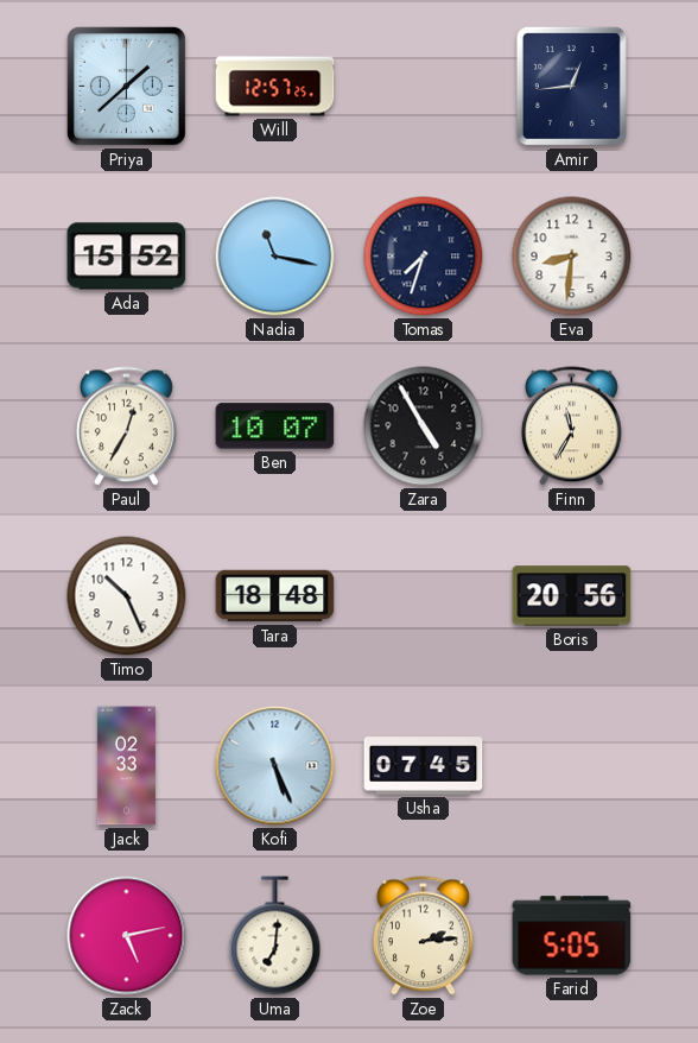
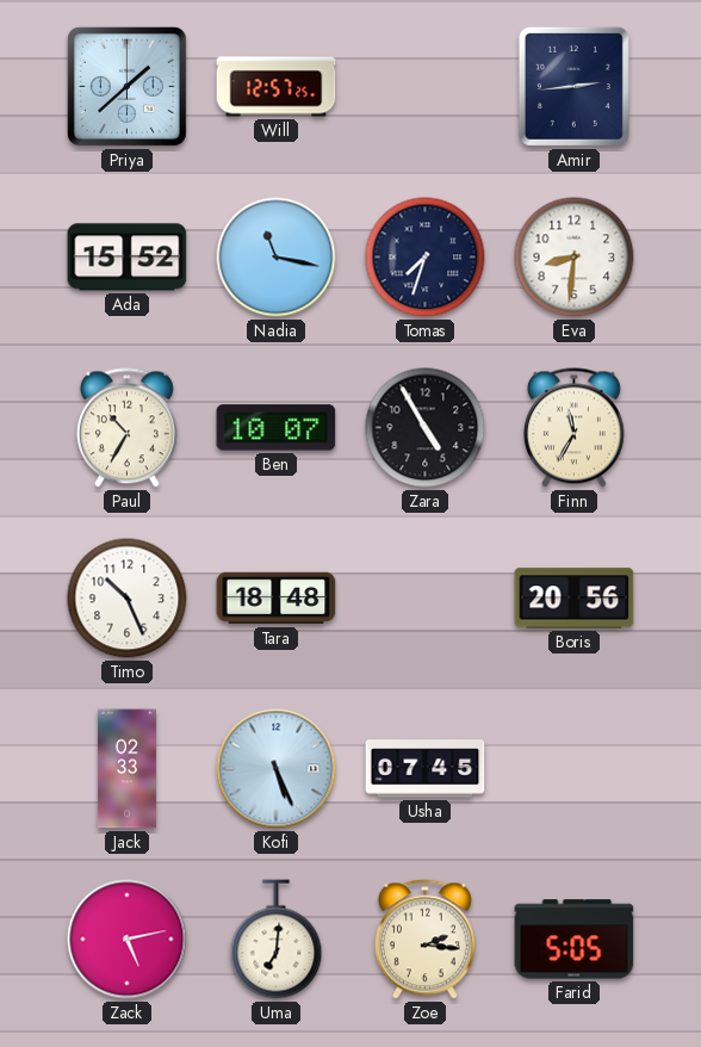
Amir: 12:44 -> 2:44
Paul: 12:35 -> 10:35
Zoe: 2:14 -> 2:16
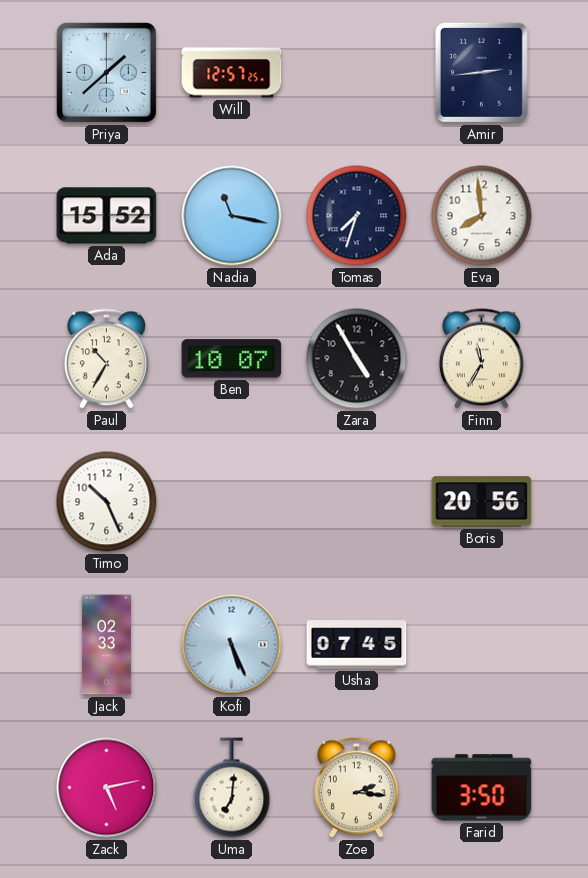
Eva: 8:31 -> 7:59
Tara: 18:48 -> none
Farid: 5:05 -> 3:50
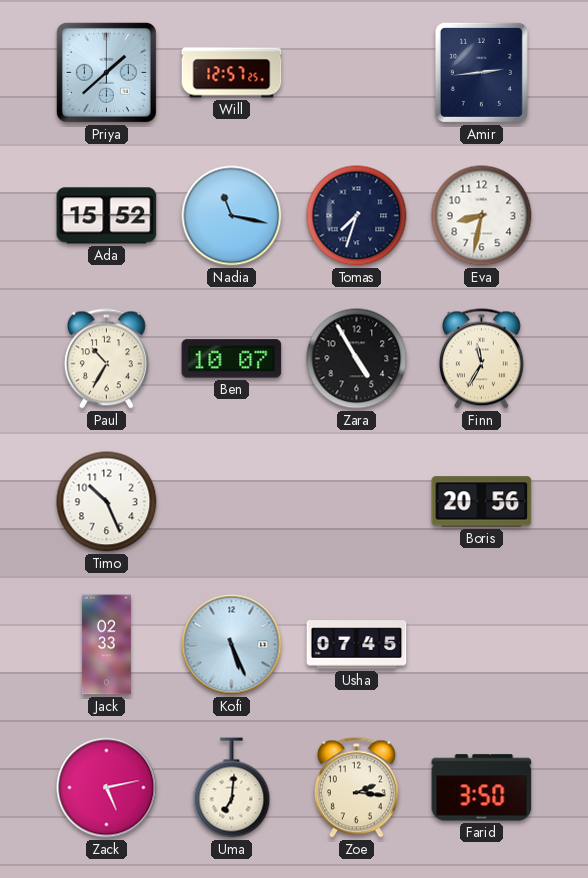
Eva: 7:59 -> 8:32
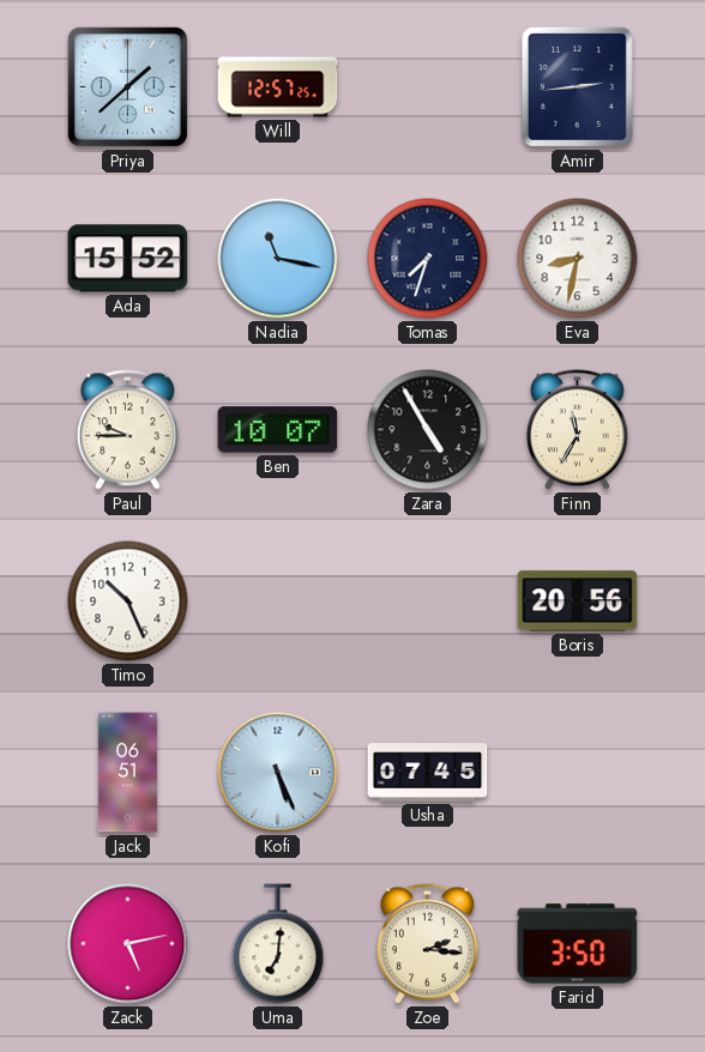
Paul: 10:35 -> 9:45
Jack: 02:33 -> 06:51
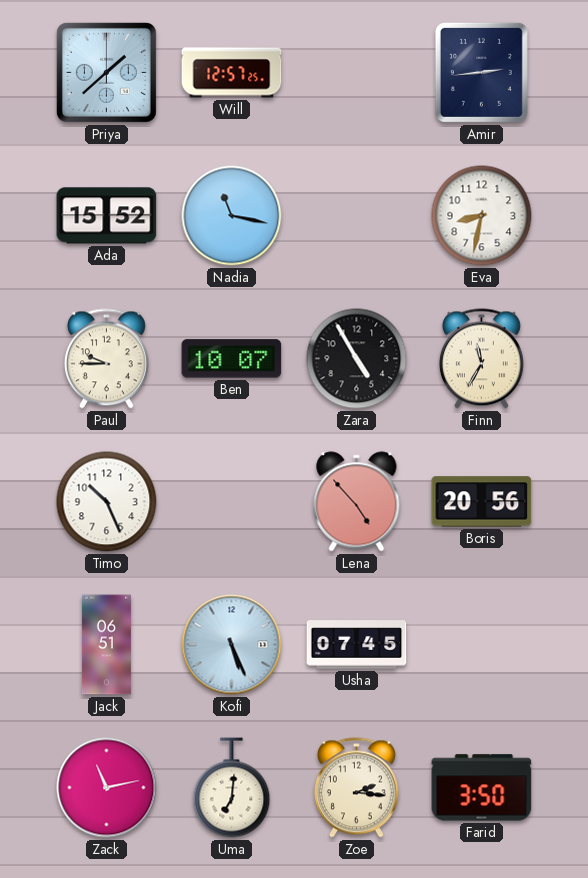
Tomas: 7:33 -> none
Lena: none -> 4:53
Zack: 5:13 -> 11:13
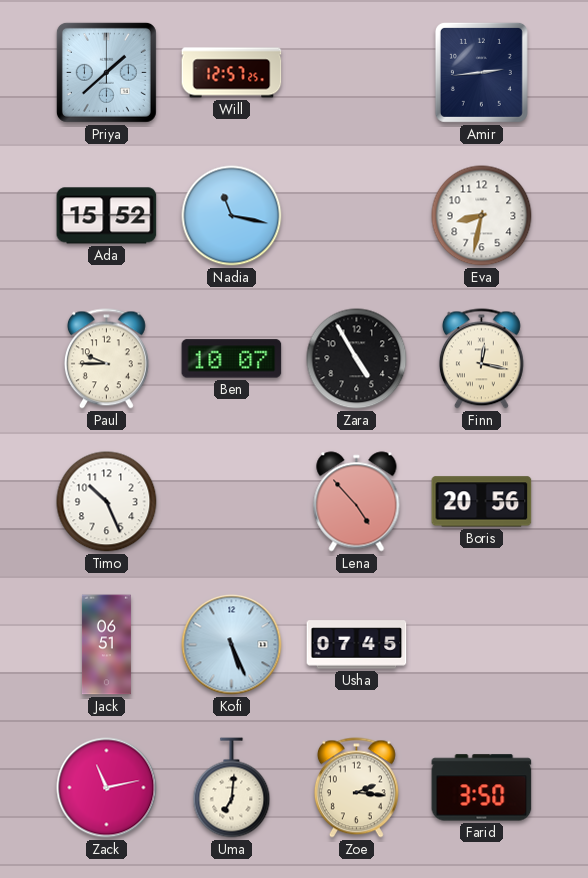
Finn: 11:35 -> 12:17
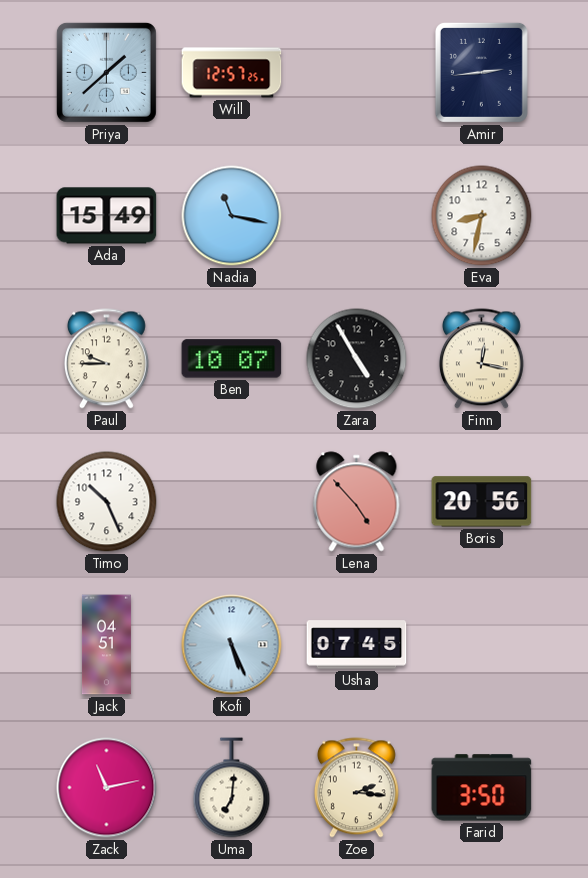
Ada: 15:52 -> 15:49
Jack: 06:51 -> 04:51
